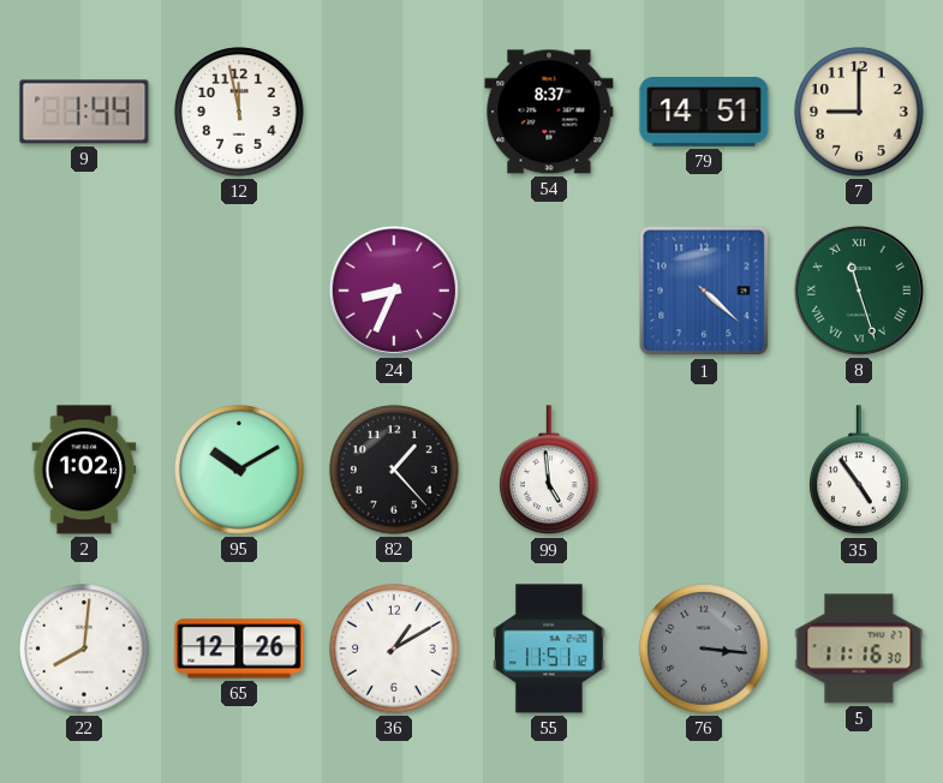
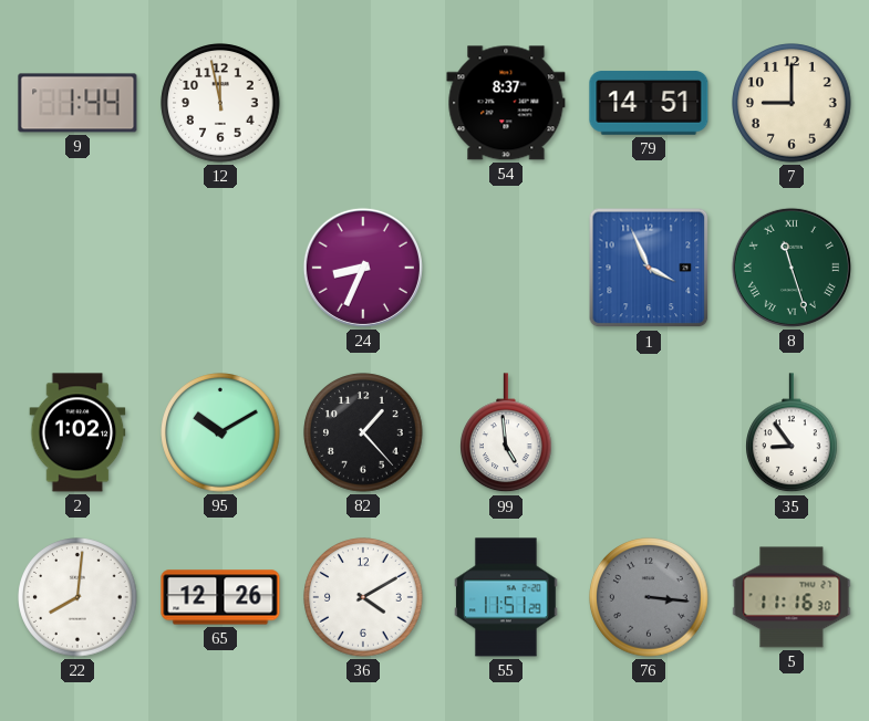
1: 4:22 -> 3:56
35: 4:54 -> 8:54
36: 1:10 -> 4:10
55: 11:51:12 -> 11:51:29
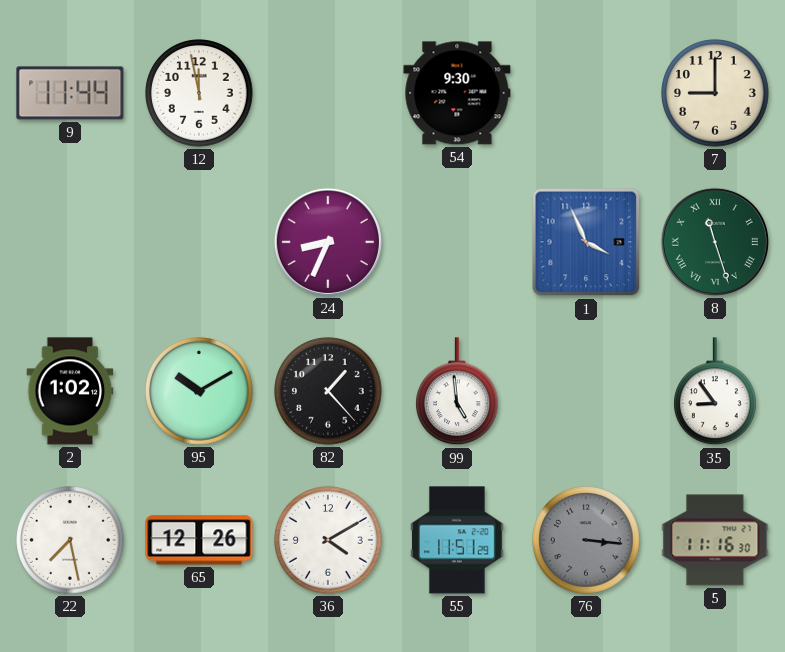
9: 1:44 -> 11:44
54: 8:37 -> 9:30
79: 14:51 -> none
22: 8:01 -> 7:28
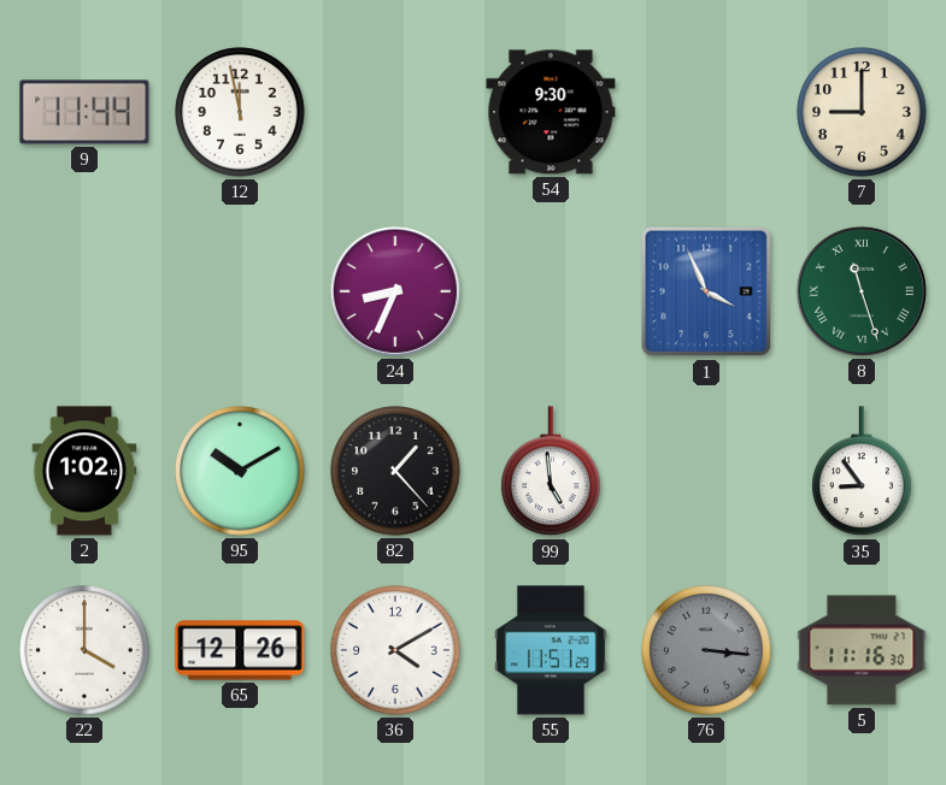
22: 7:28 -> 4:00
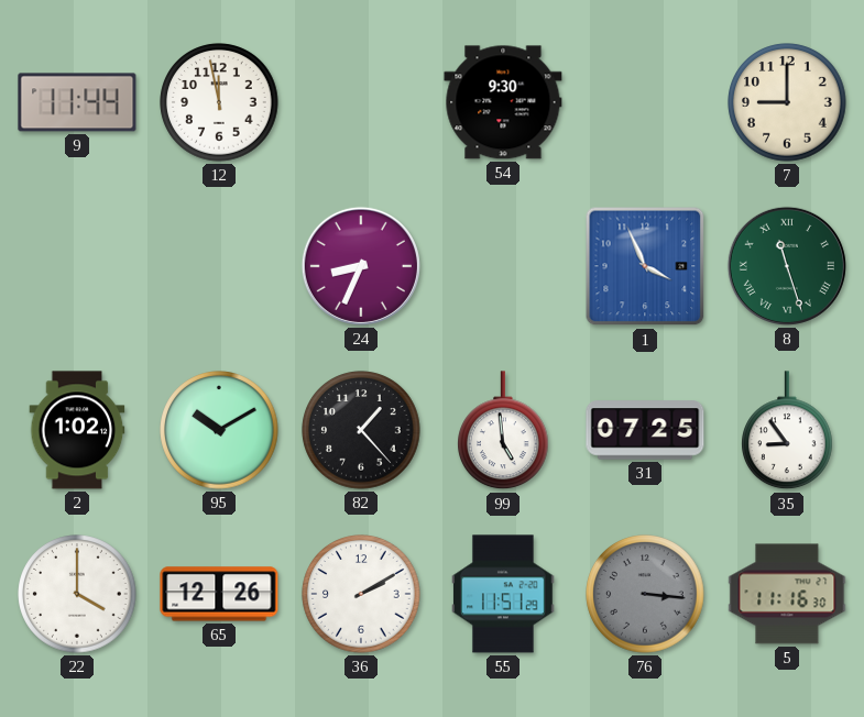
31: none -> 07:25
36: 4:10 -> 2:10
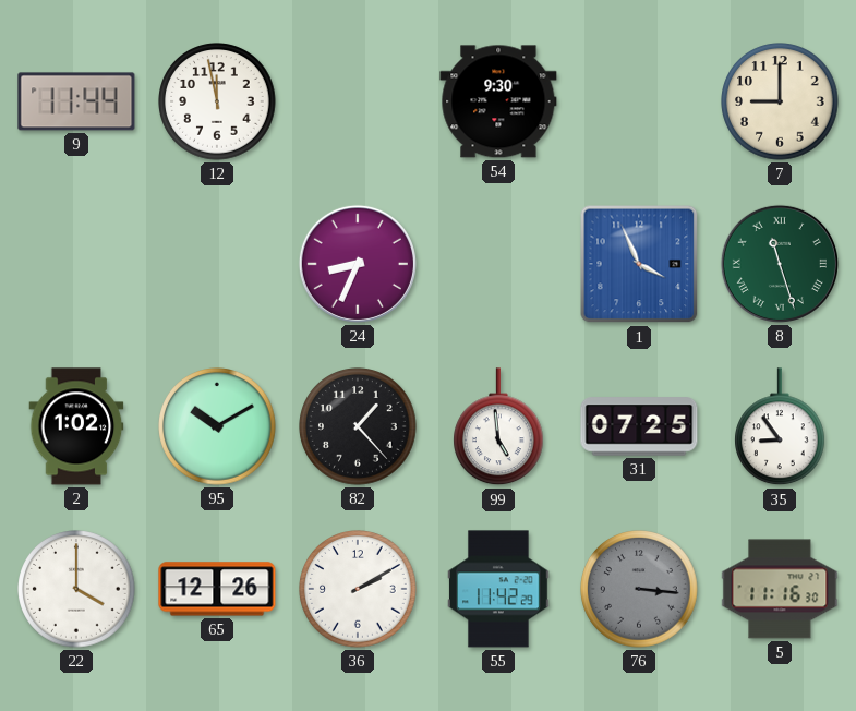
55: 11:51 -> 11:42
